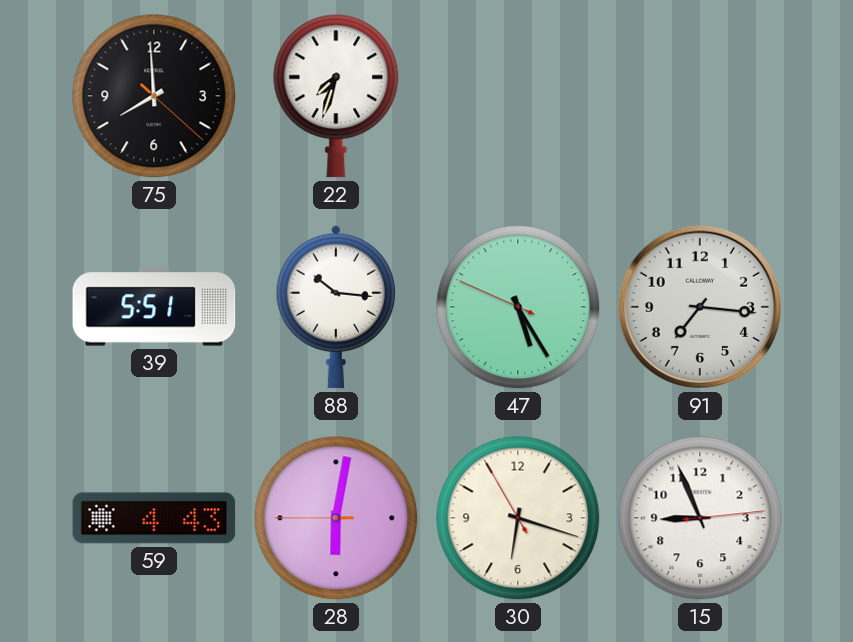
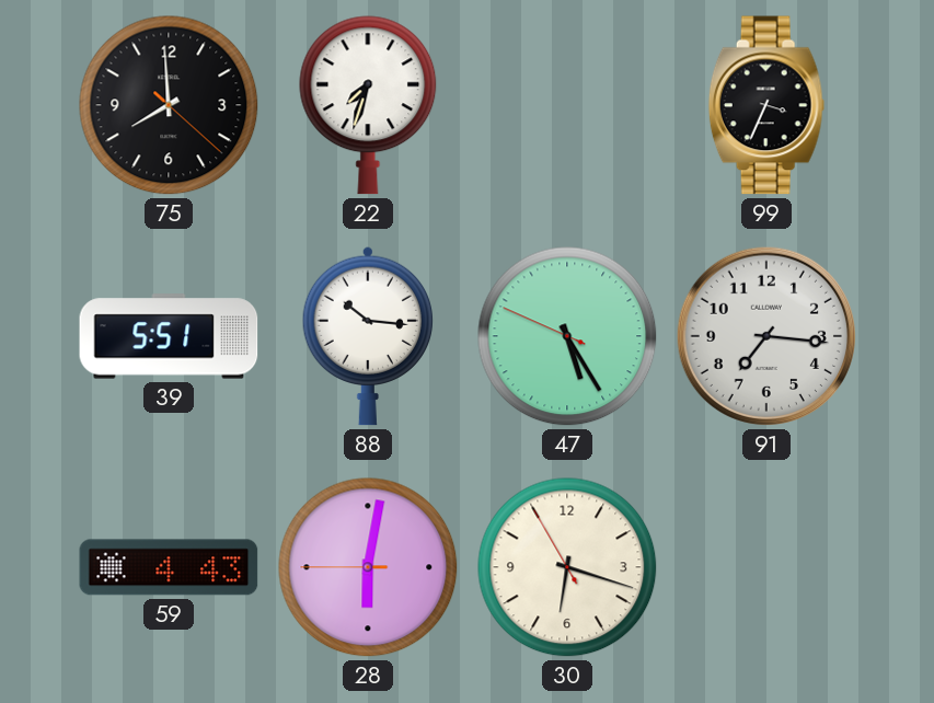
99: none -> 3:34
15: 8:56 -> none
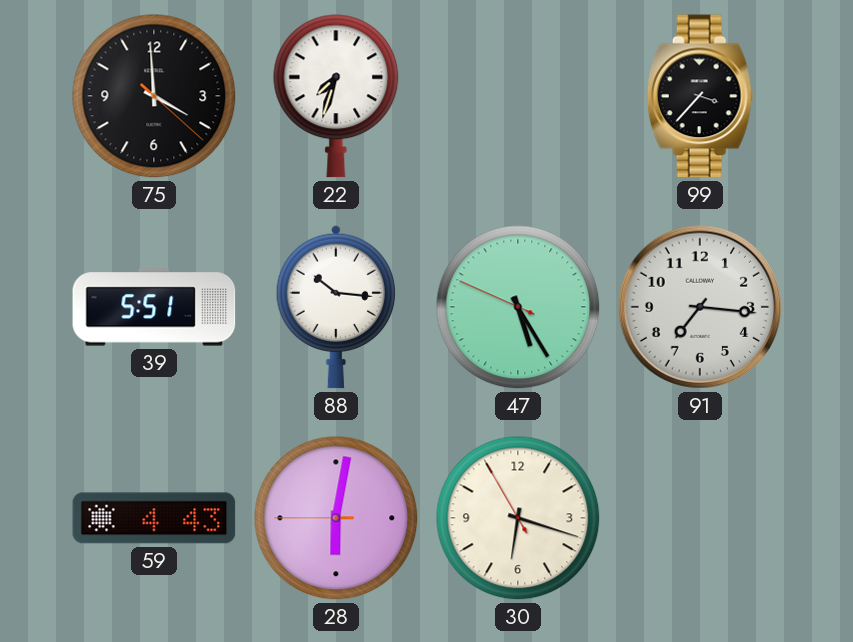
75: 7:59 -> 3:59
99: 3:34 -> 3:37
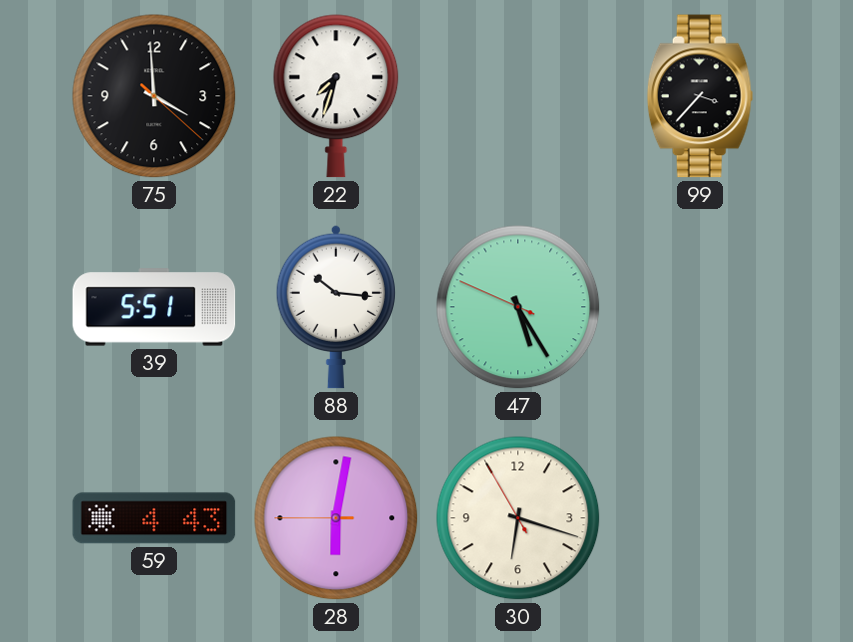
91: 7:16 -> none
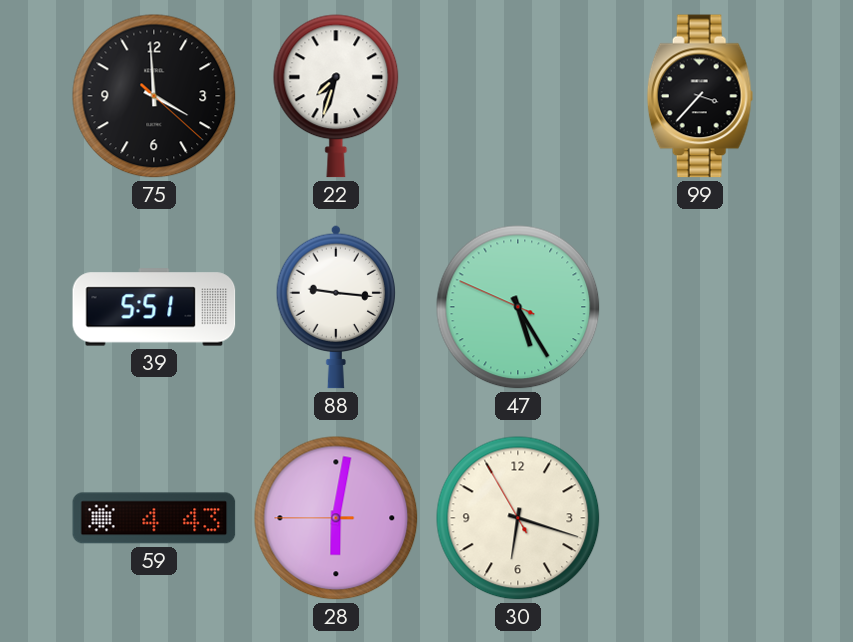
88: 10:16 -> 9:16
